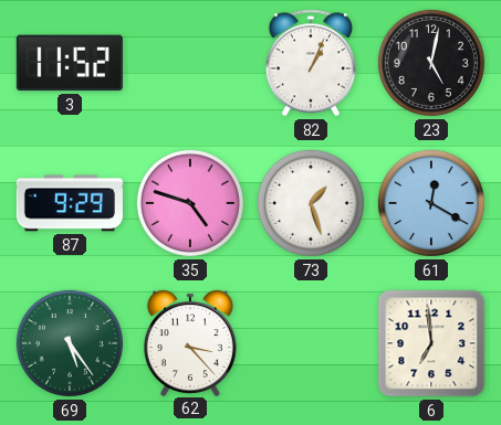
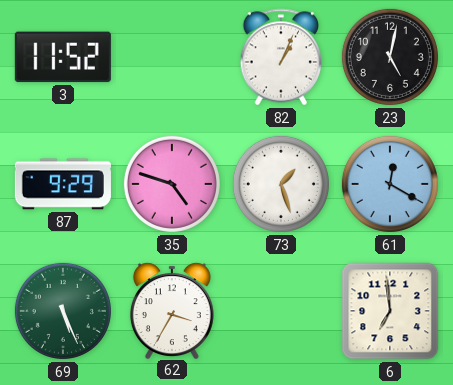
69: 5:24 -> 5:26
62: 3:23 -> 3:35
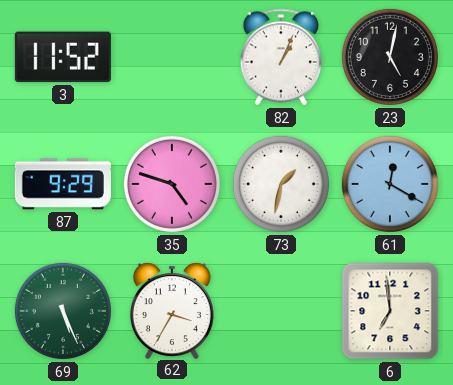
73: 1:27 -> 1:32
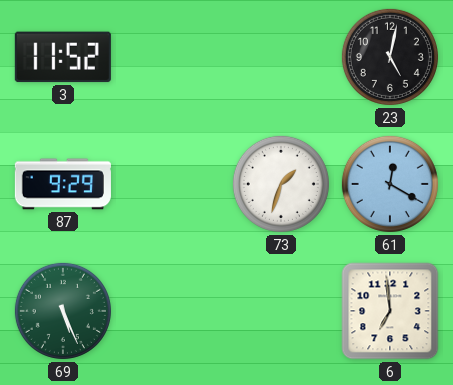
82: 1:04 -> none
35: 4:48 -> none
73: 1:32 -> 1:33
62: 3:35 -> none
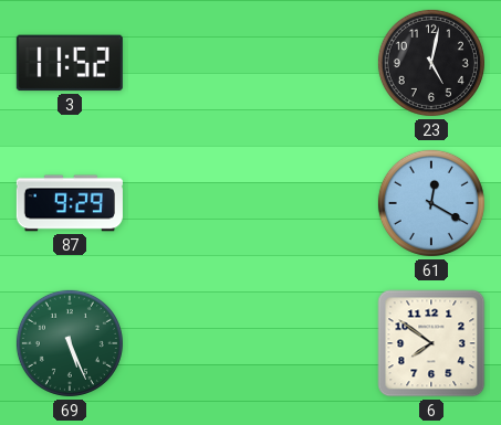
73: 1:33 -> none
6: 6:59 -> 7:51
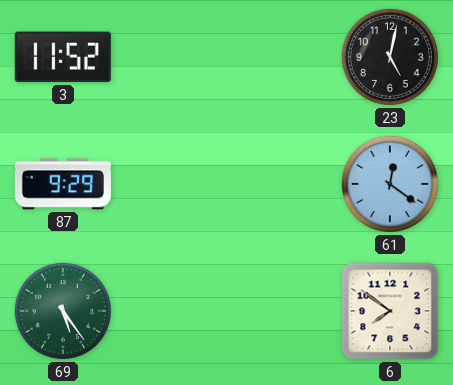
61: 12:20 -> 12:21
69: 5:26 -> 5:24
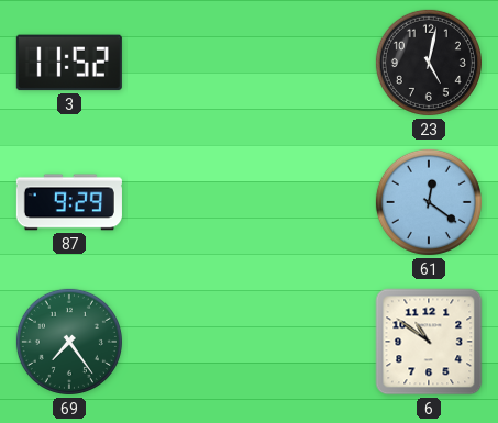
69: 5:24 -> 7:24
6: 7:51 -> 10:51
